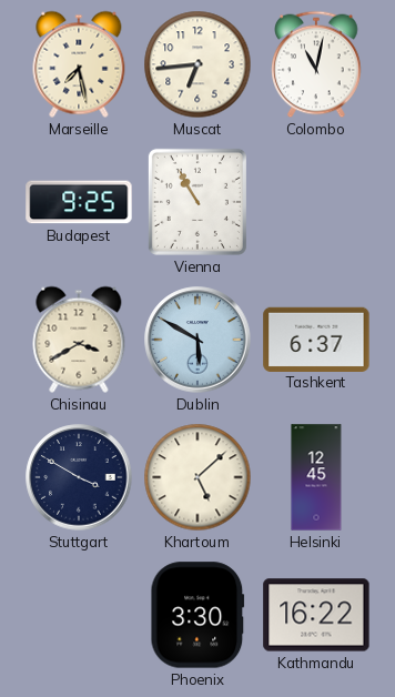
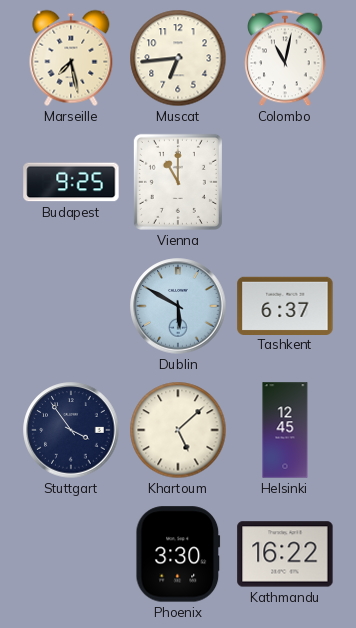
Vienna: 10:55 -> 11:00
Chisinau: 3:40 -> none
Stuttgart: 3:50 -> 3:54
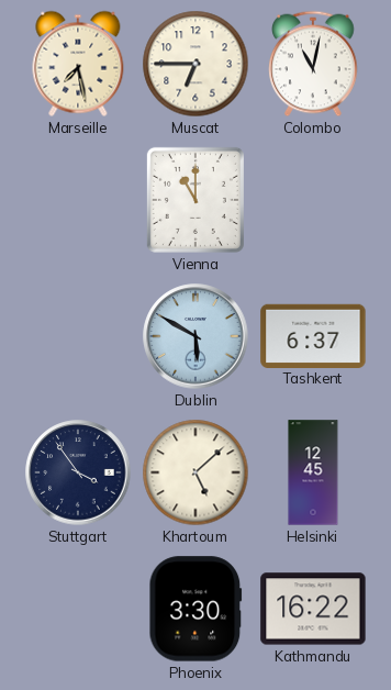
Muscat: 6:44 -> 6:45
Budapest: 9:25 -> none
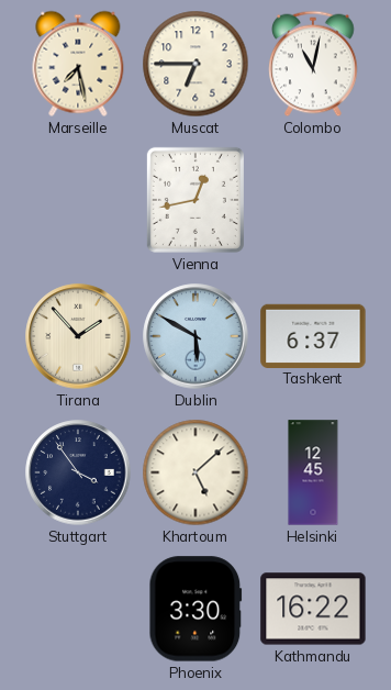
Vienna: 11:00 -> 12:43
Tirana: none -> 1:53
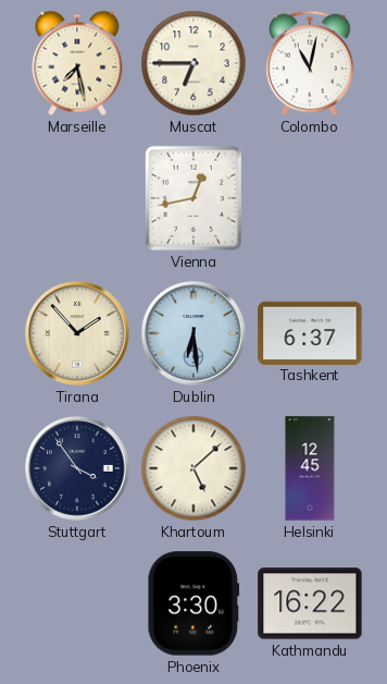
Dublin: 5:50 -> 6:29
